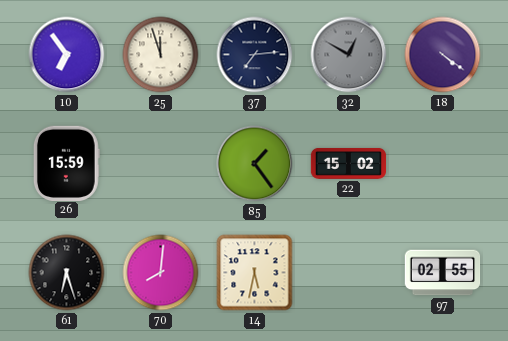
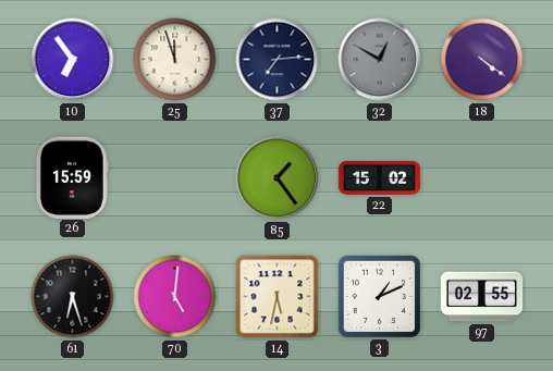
70: 8:01 -> 5:01
3: none -> 1:11
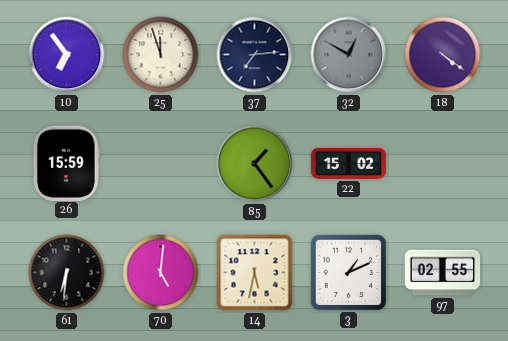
61: 6:27 -> 6:31
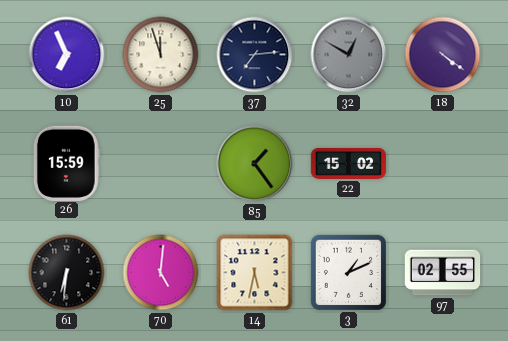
10: 6:54 -> 6:56
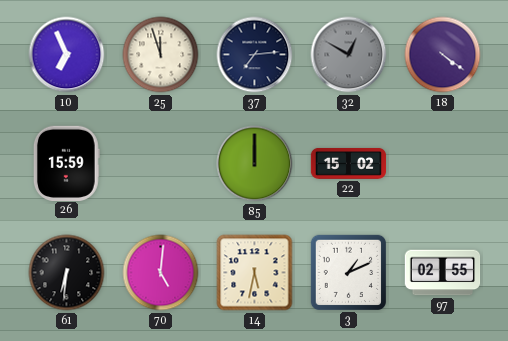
85: 1:24 -> 12:00
